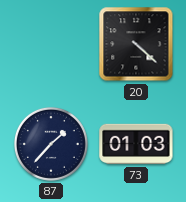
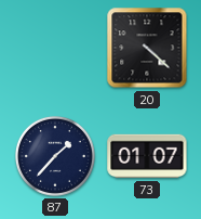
73: 01:03 -> 01:07
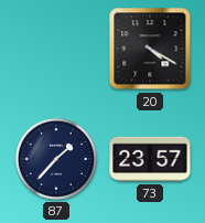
20: 4:22 -> 4:20
73: 01:07 -> 23:57
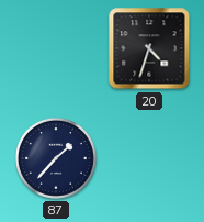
20: 4:20 -> 4:33
73: 23:57 -> none
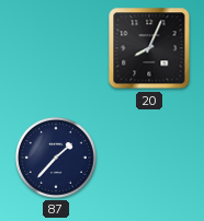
20: 4:33 -> 8:04
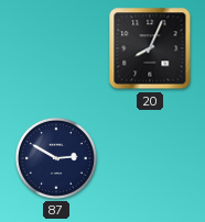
87: 1:37 -> 2:50
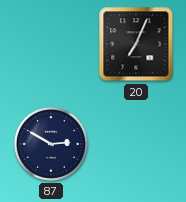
20: 8:04 -> 7:04
